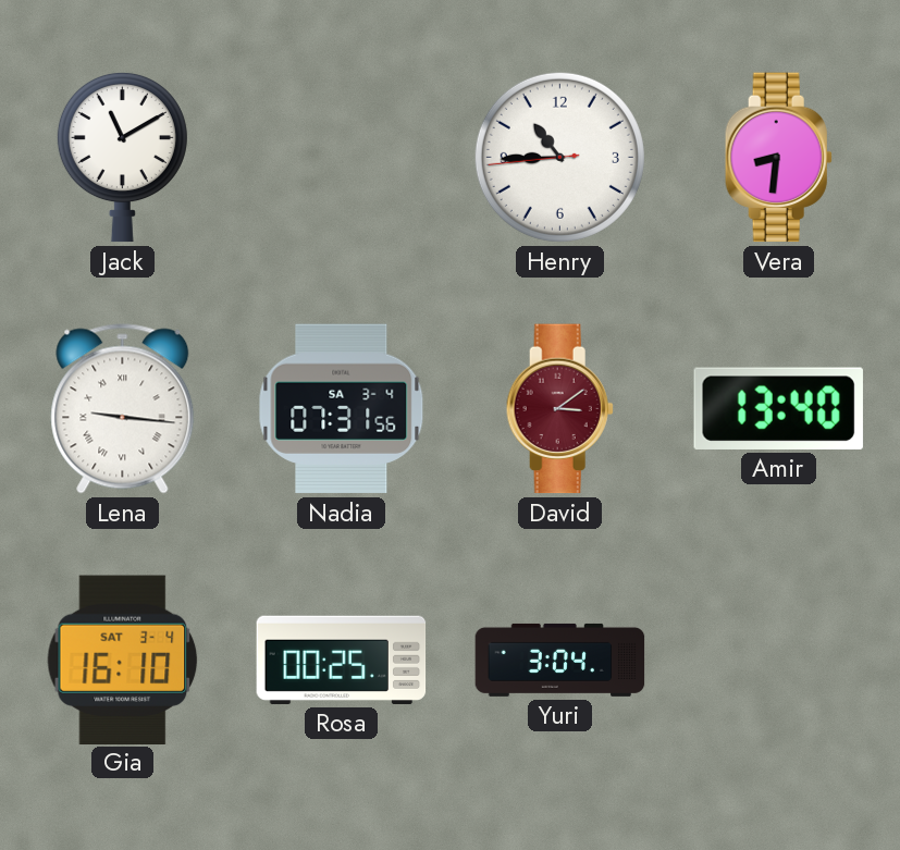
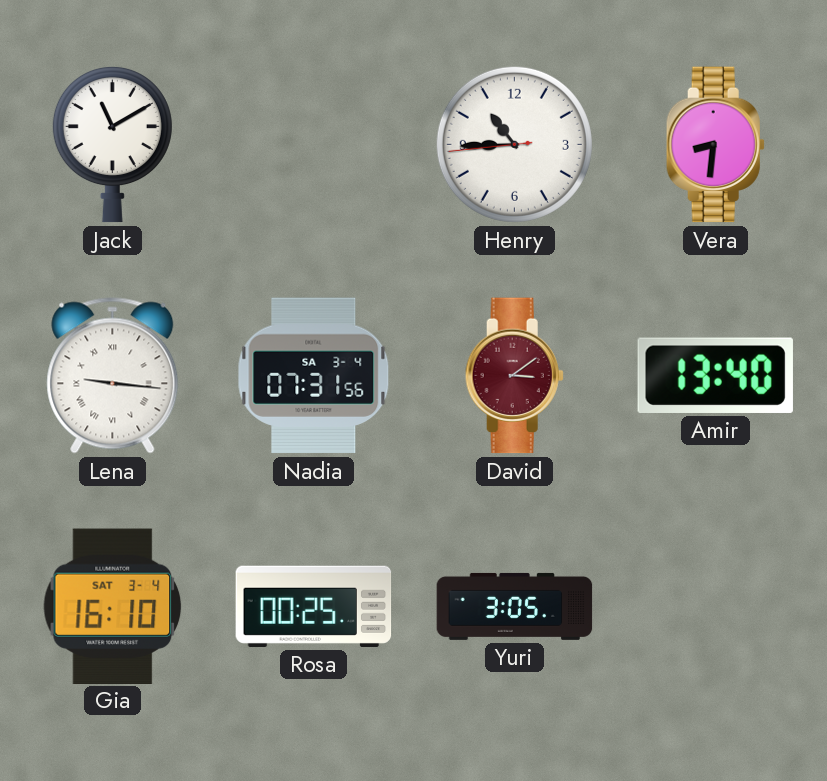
Yuri: 3:04 -> 3:05
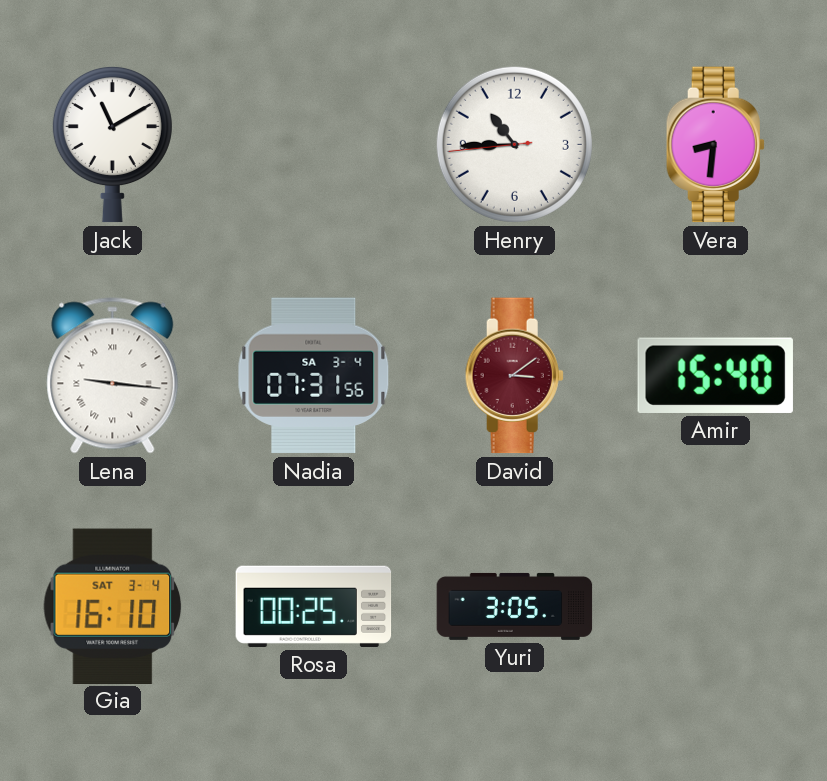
Amir: 13:40 -> 15:40
